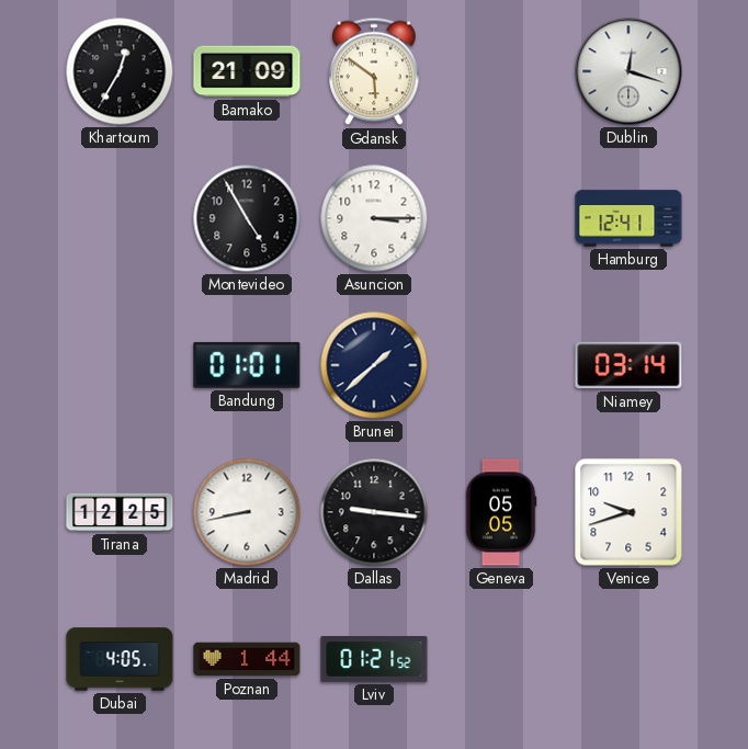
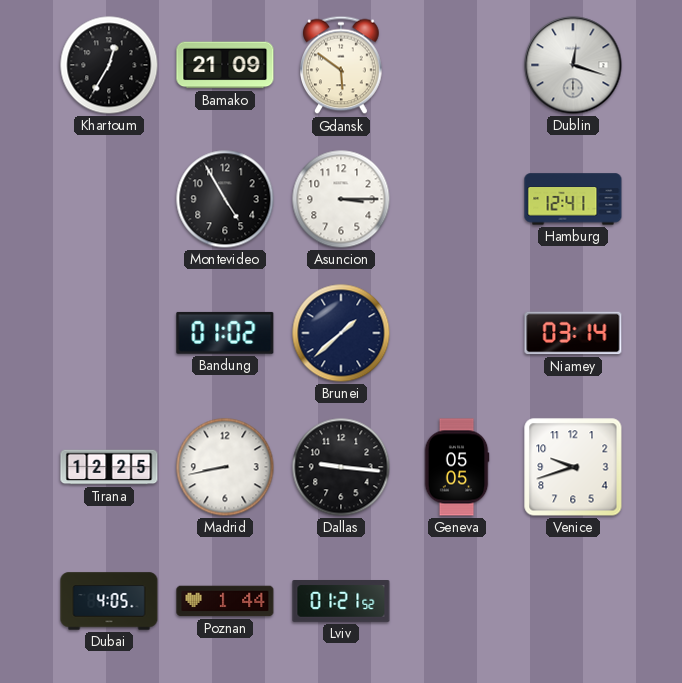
Bandung: 01:01 -> 01:02
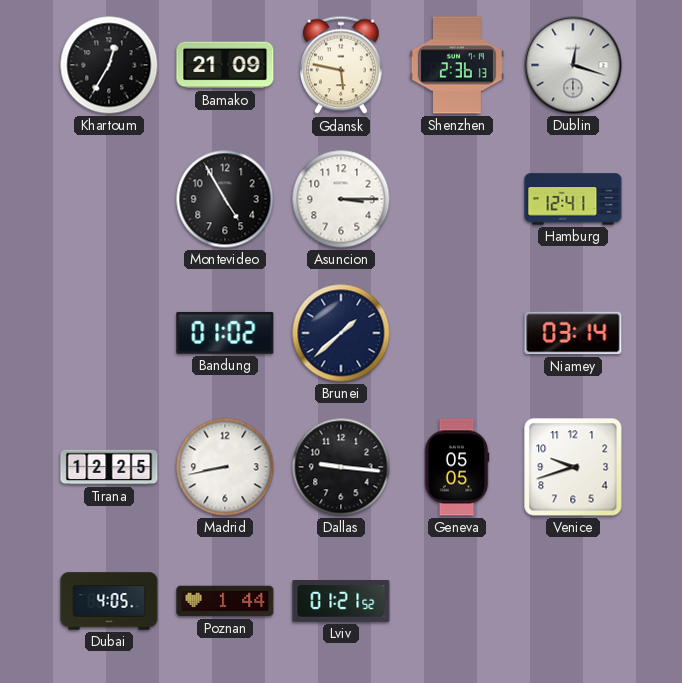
Gdansk: 5:51 -> 5:47
Shenzhen: none -> 2:36
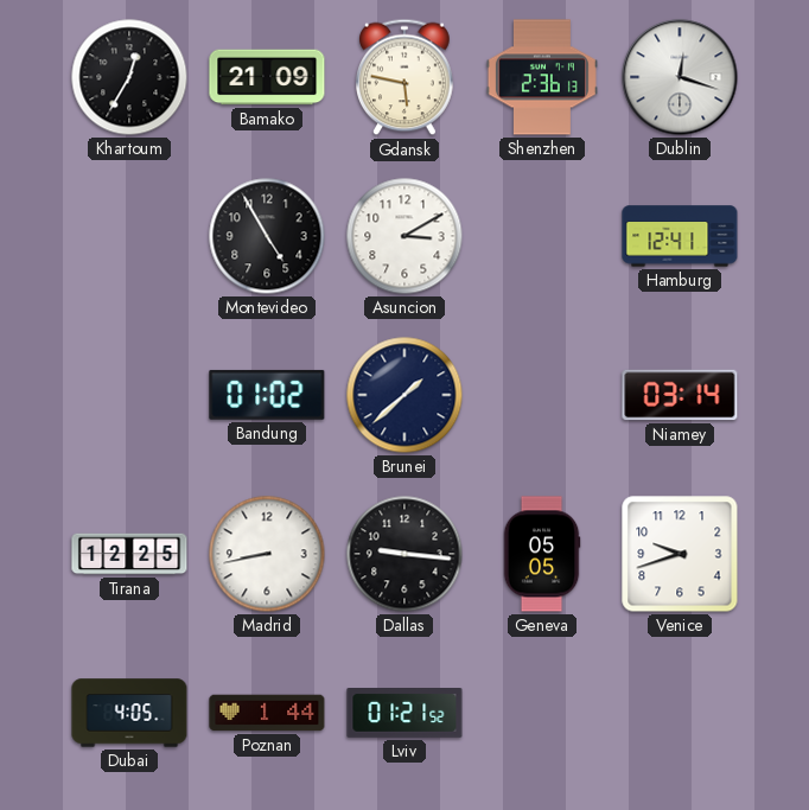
Asuncion: 3:15 -> 3:10
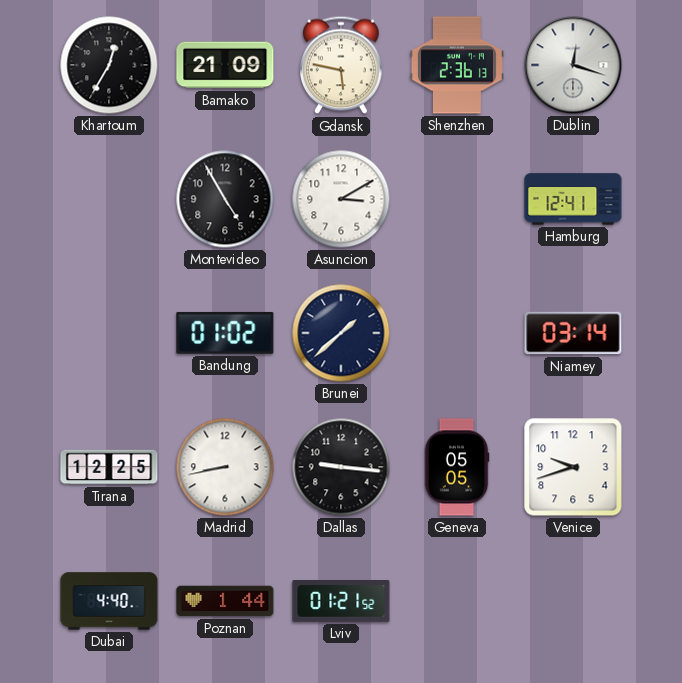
Dubai: 4:05 -> 4:40
